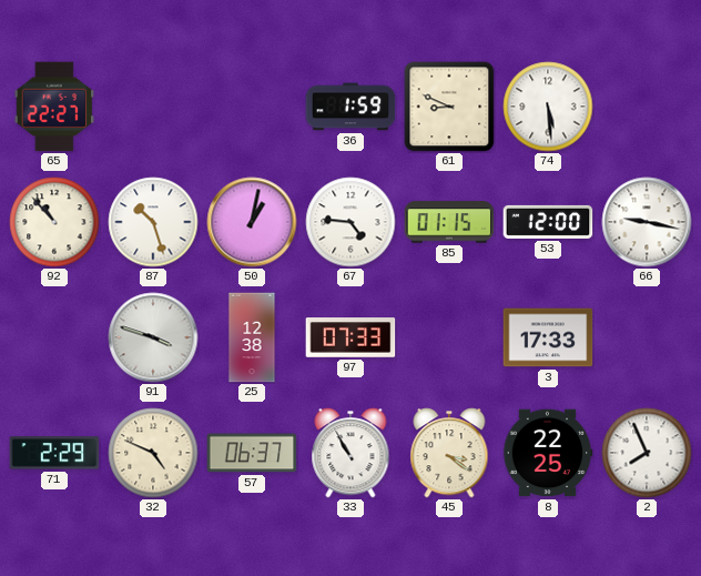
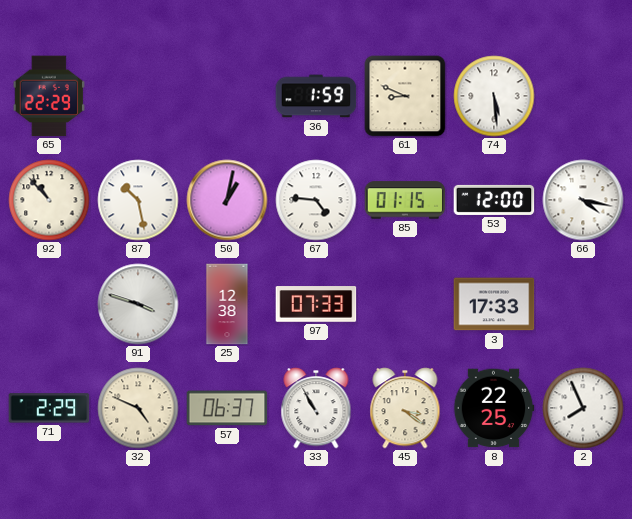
65: 22:27 -> 22:29
87: 10:27 -> 10:28
66: 9:17 -> 4:17
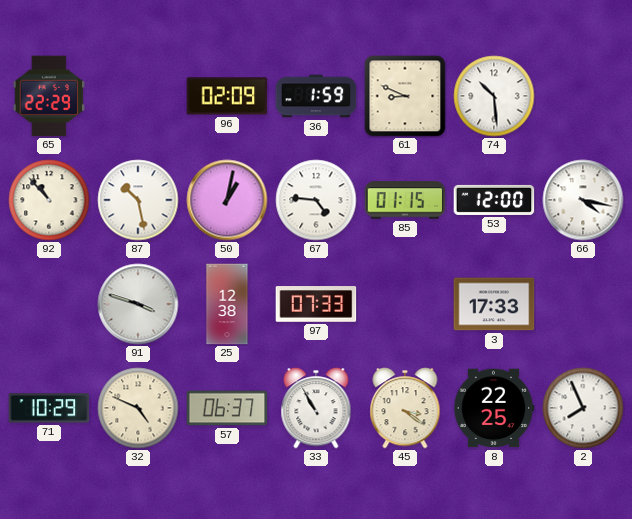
96: none -> 02:09
74: 5:29 -> 10:29
71: 2:29 -> 10:29
